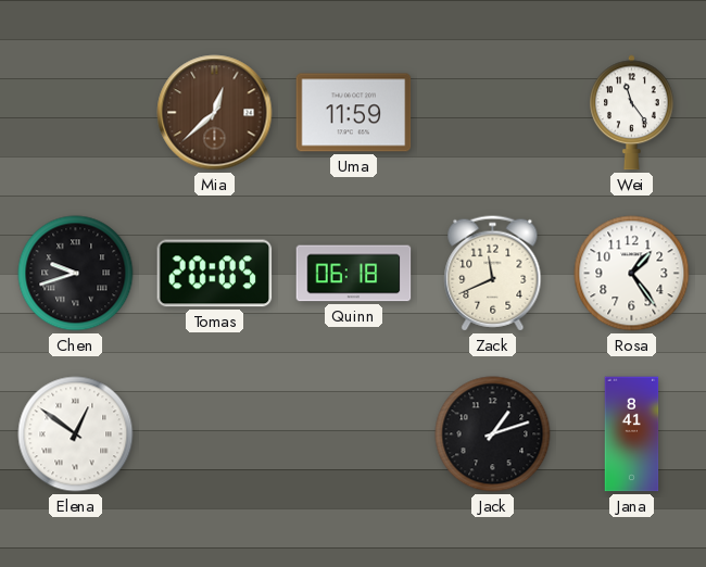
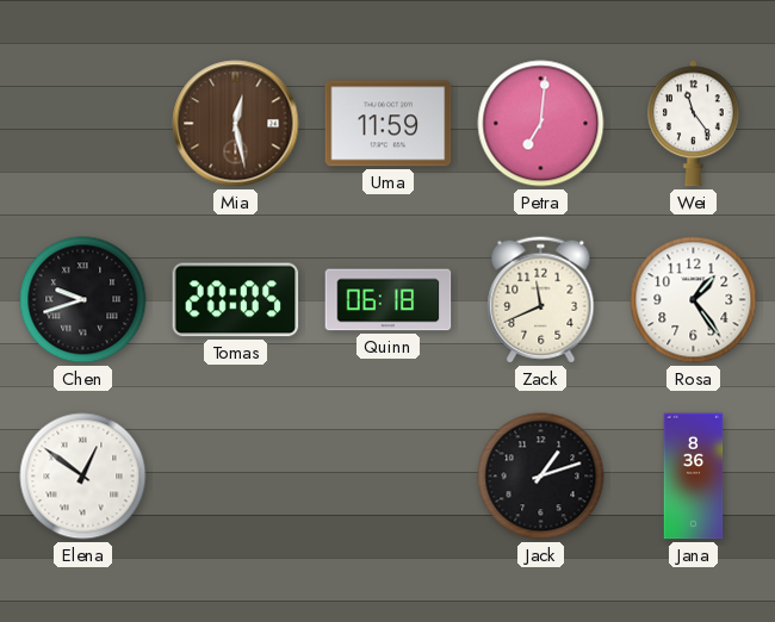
Mia: 12:38 -> 12:28
Petra: none -> 7:01
Jana: 8:41 -> 8:36
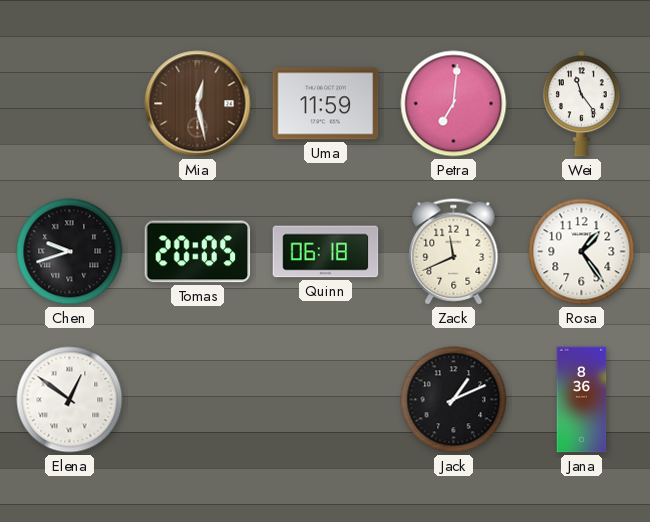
Jack: 1:12 -> 1:11
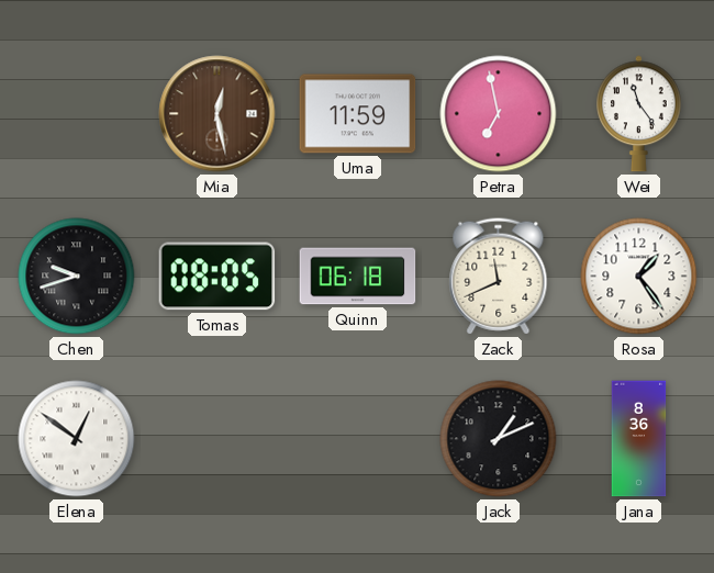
Petra: 7:01 -> 6:58
Tomas: 20:05 -> 08:05
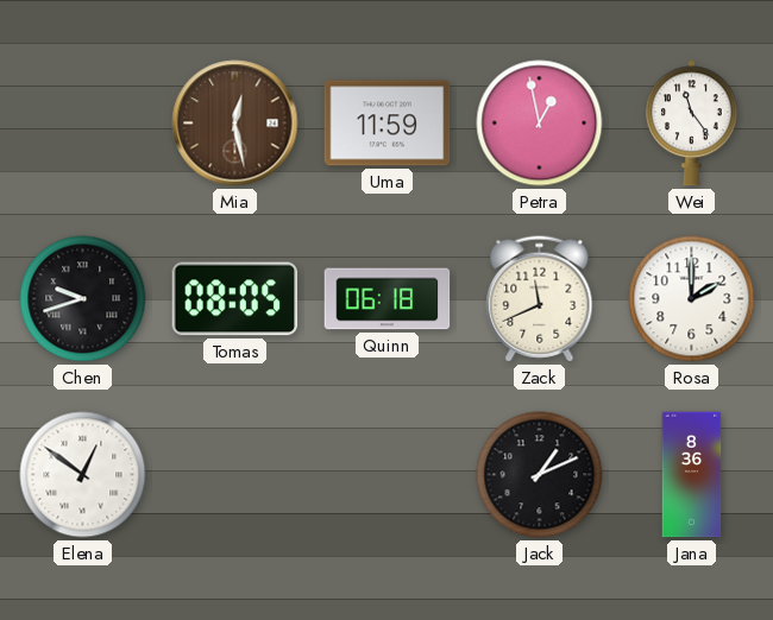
Petra: 6:58 -> 12:58
Rosa: 1:24 -> 2:00
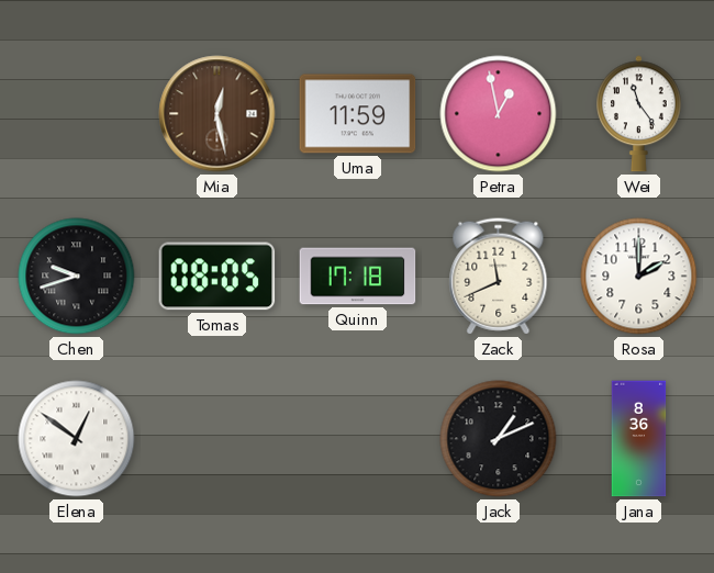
Quinn: 06:18 -> 17:18
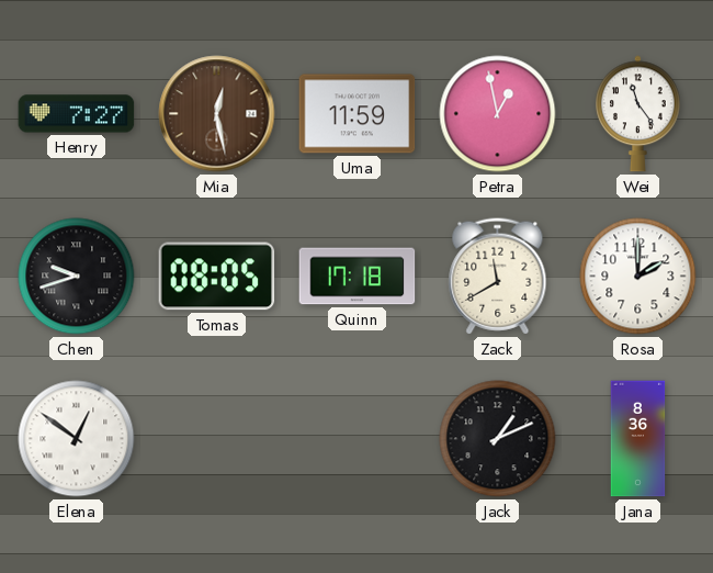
Henry: none -> 7:27
Zack: 11:41 -> 11:40
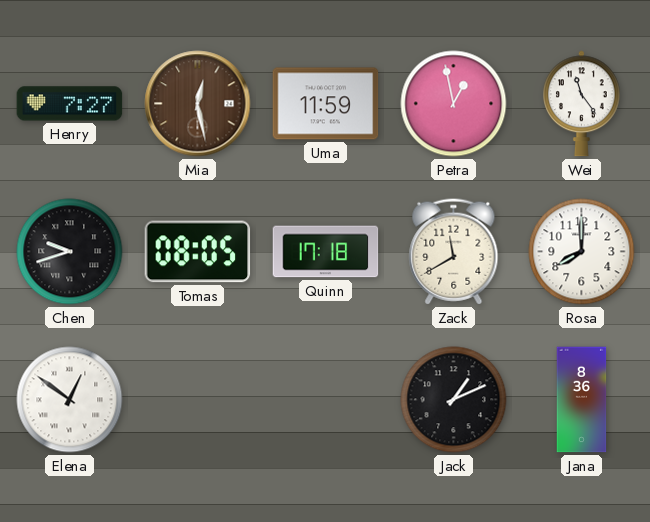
Rosa: 2:00 -> 8:00
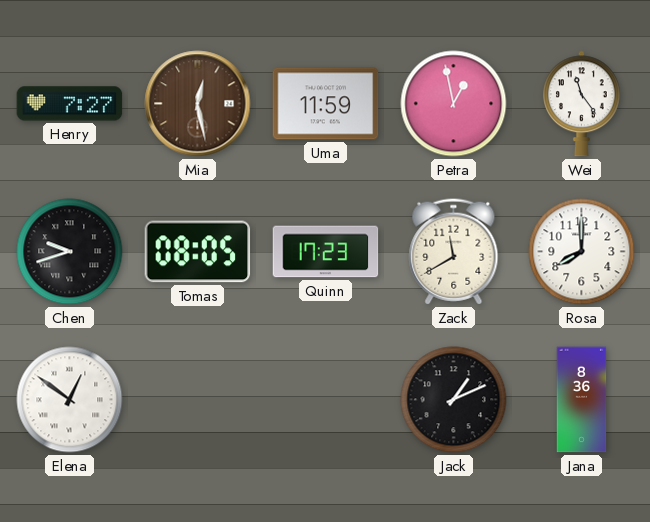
Quinn: 17:18 -> 17:23
